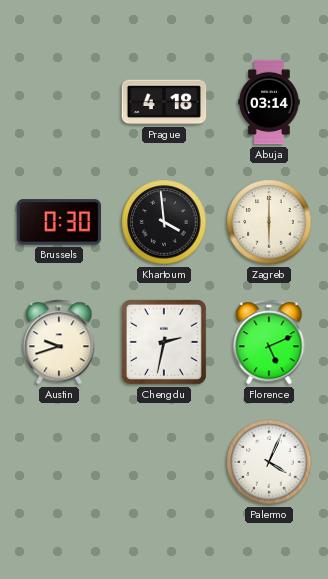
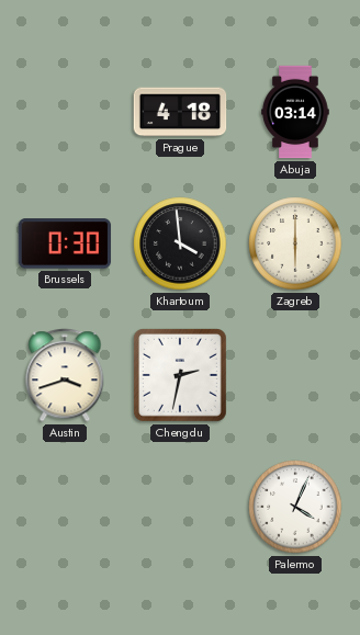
Austin: 9:42 -> 3:42
Florence: 5:11 -> none
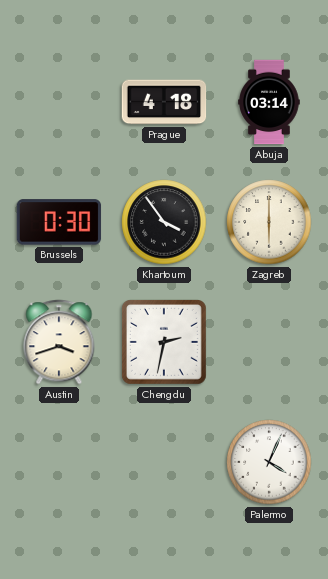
Khartoum: 3:59 -> 3:54
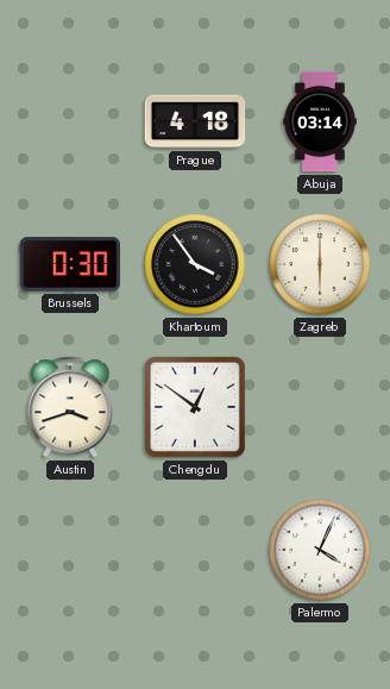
Chengdu: 2:32 -> 12:51
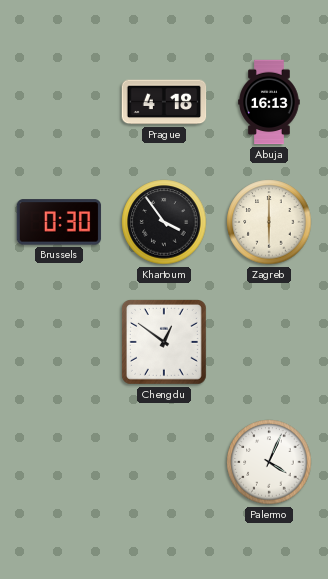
Abuja: 03:14 -> 16:13
Austin: 3:42 -> none
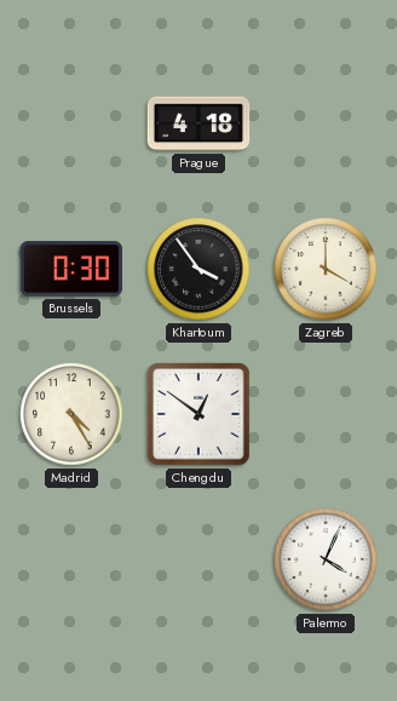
Abuja: 16:13 -> none
Zagreb: 6:00 -> 4:00
Madrid: none -> 4:25
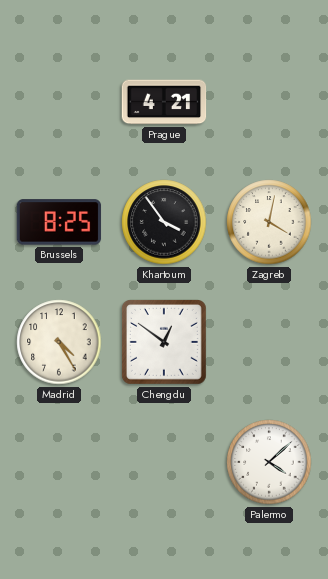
Prague: 4:18 -> 4:21
Brussels: 0:30 -> 8:25
Zagreb: 4:00 -> 4:02
Palermo: 4:04 -> 4:08
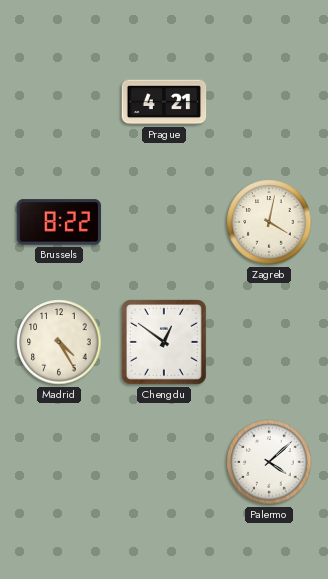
Brussels: 8:25 -> 8:22
Khartoum: 3:54 -> none
